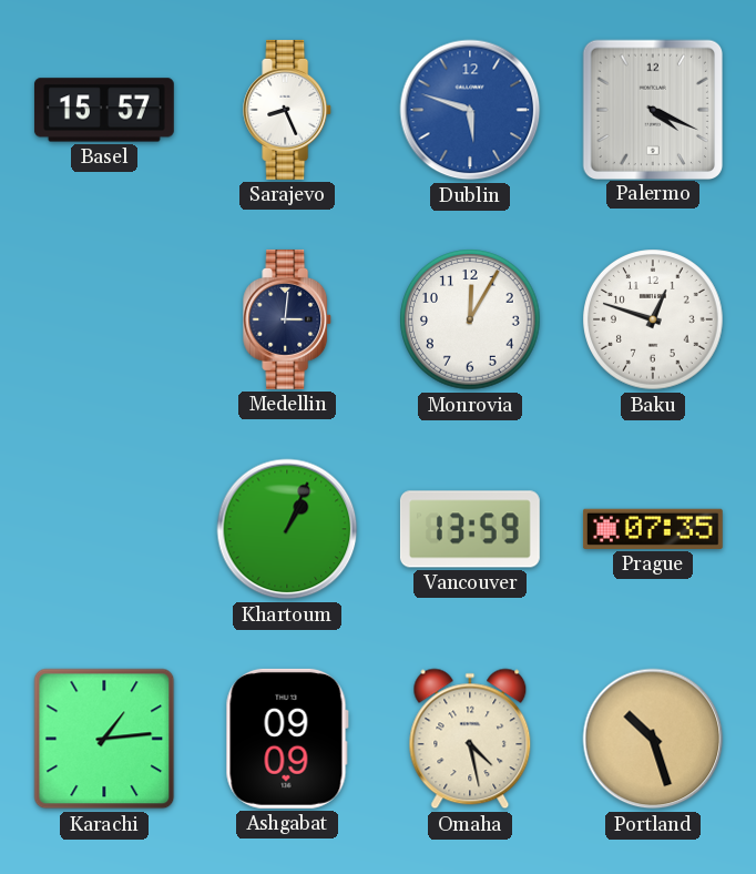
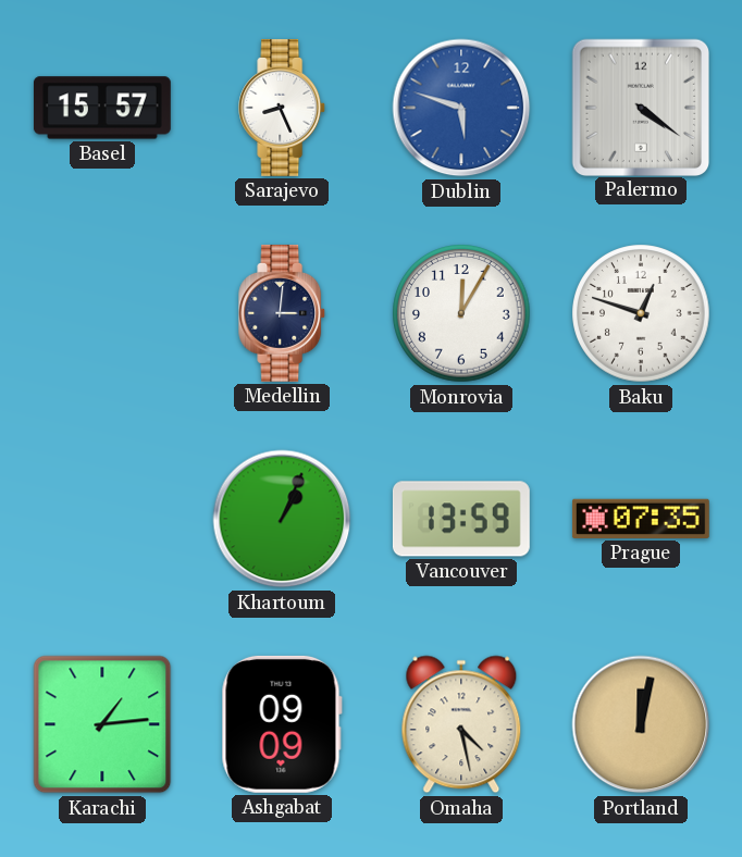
Palermo: 4:19 -> 4:21
Portland: 10:27 -> 12:02
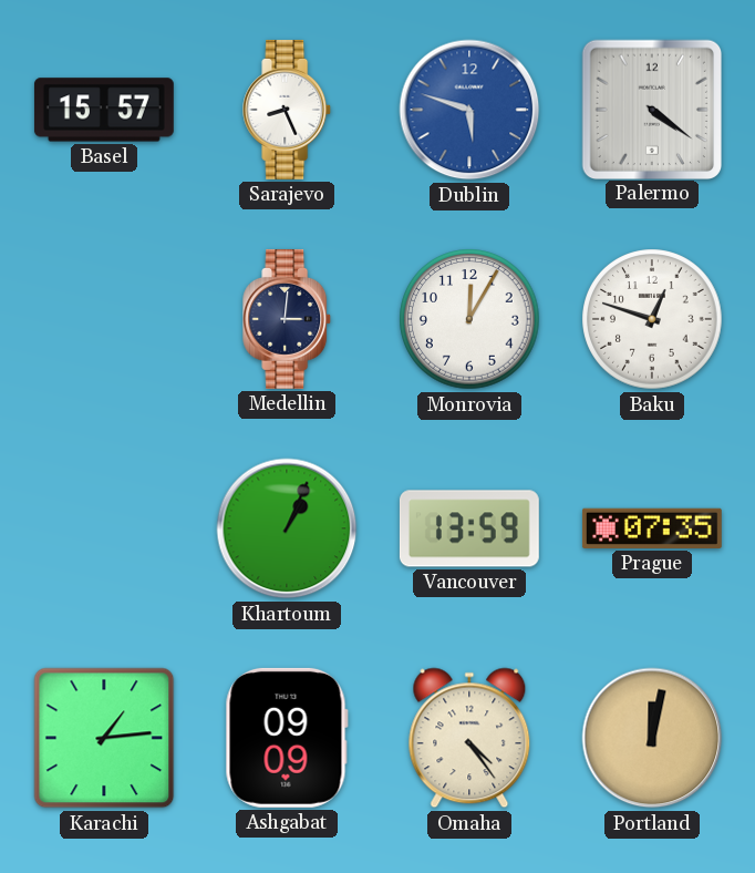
Omaha: 4:28 -> 4:24
